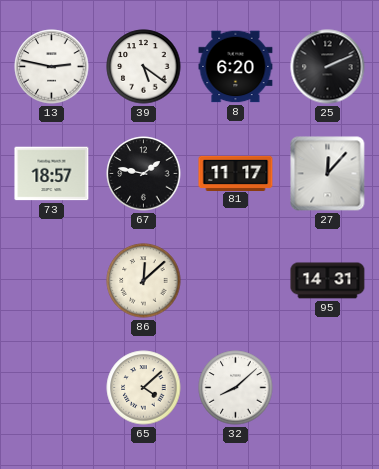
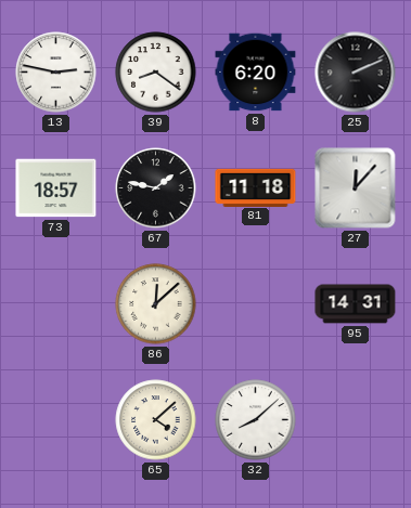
39: 5:21 -> 8:21
81: 11:17 -> 11:18
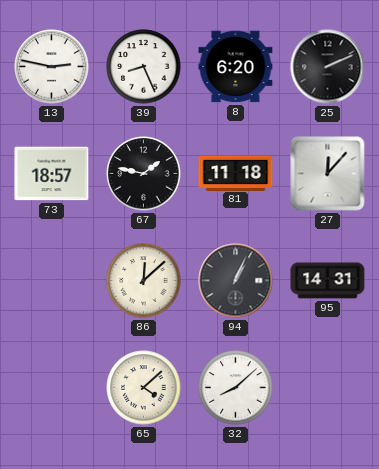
39: 8:21 -> 8:26
94: none -> 1:04
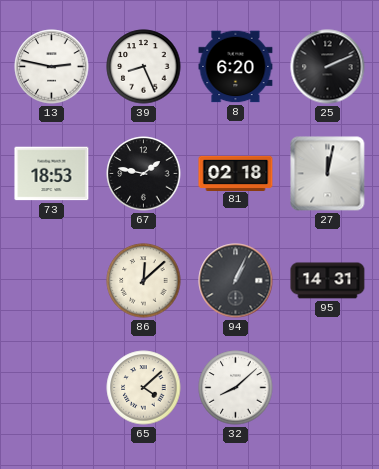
73: 18:57 -> 18:53
81: 11:18 -> 02:18
27: 12:07 -> 12:02
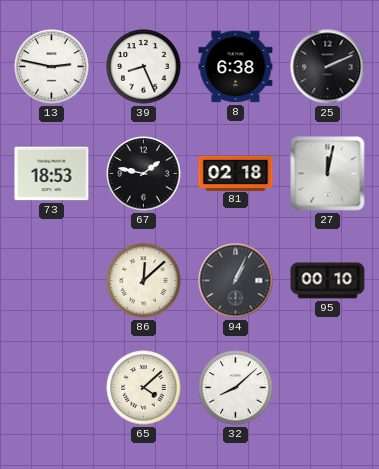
8: 6:20 -> 6:38
95: 14:31 -> 00:10
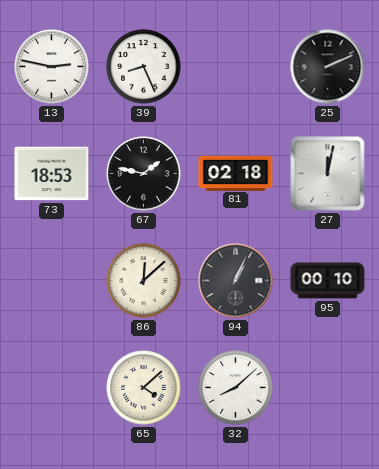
8: 6:38 -> none
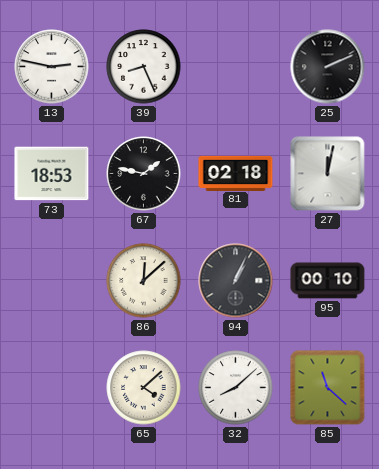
85: none -> 11:22
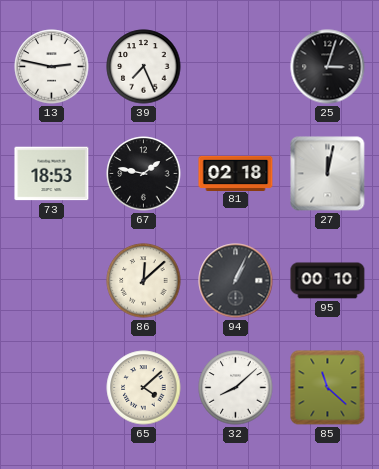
39: 8:26 -> 7:26
25: 2:11 -> 3:03
